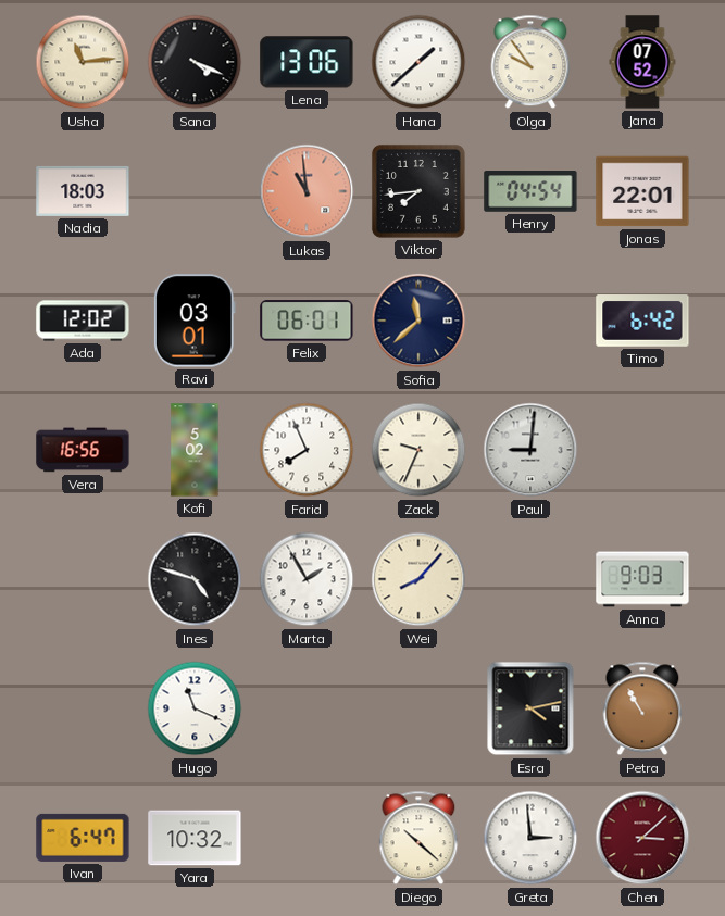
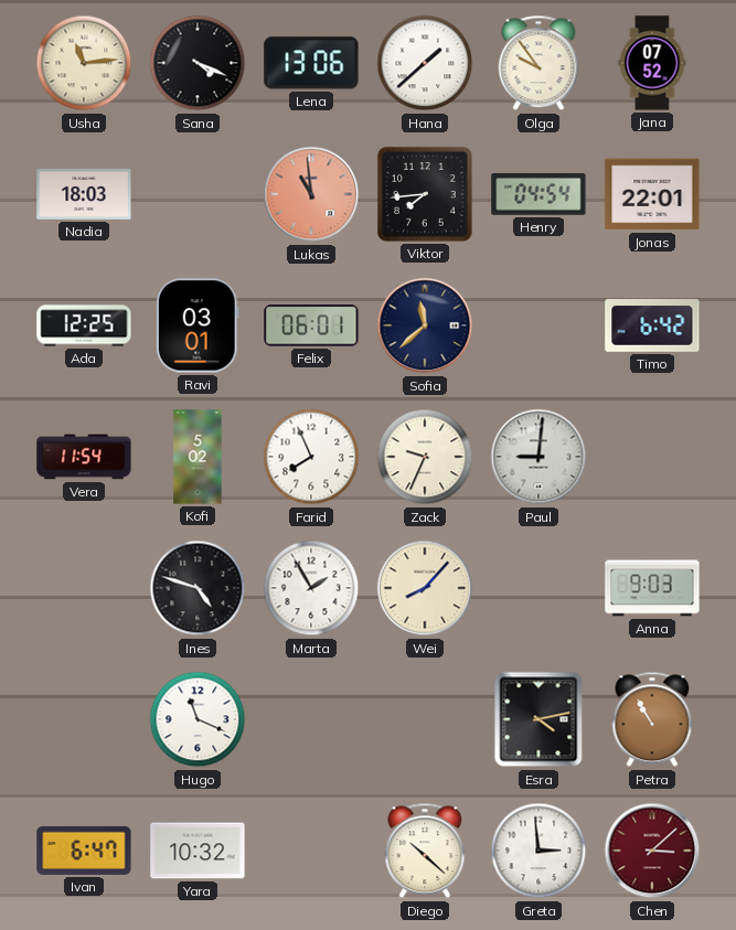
Ada: 12:02 -> 12:25
Vera: 16:56 -> 11:54
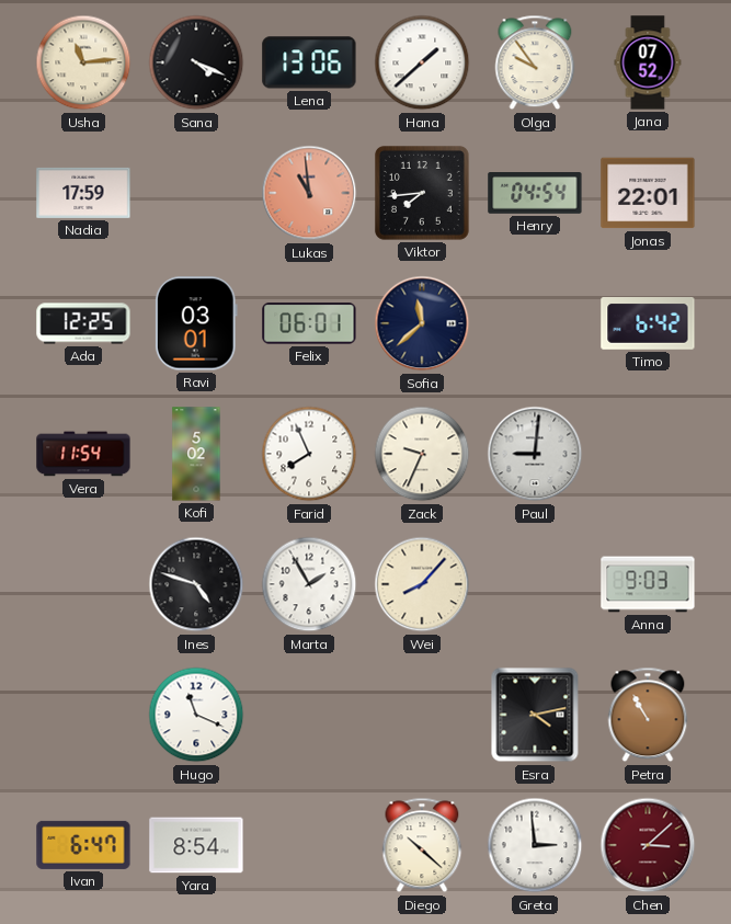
Nadia: 18:03 -> 17:59
Yara: 10:32 -> 8:54
